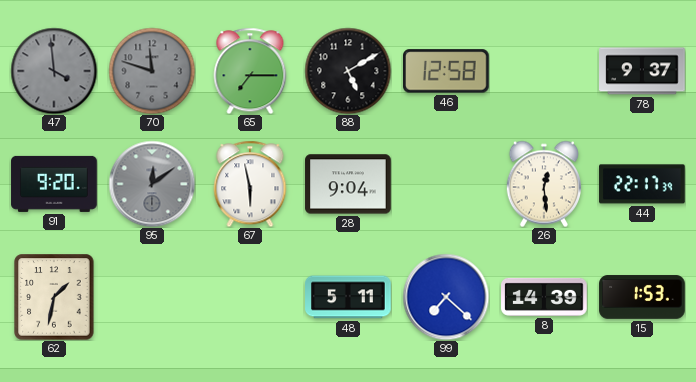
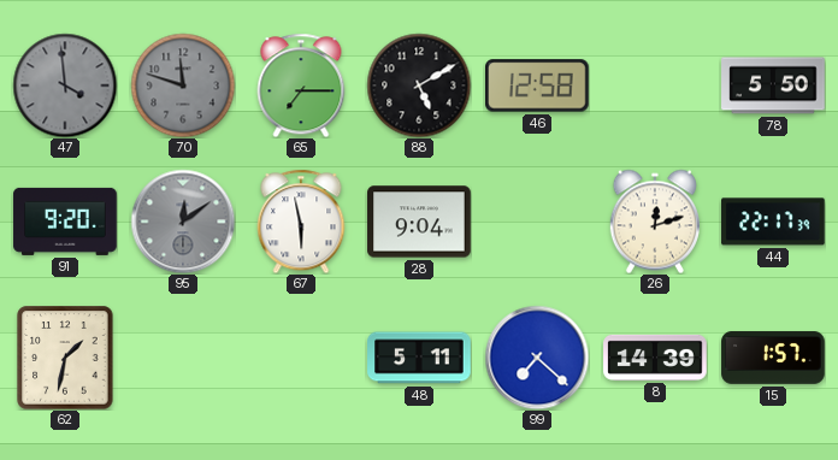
78: 9:37 -> 5:50
26: 12:29 -> 12:12
15: 1:53 -> 1:57
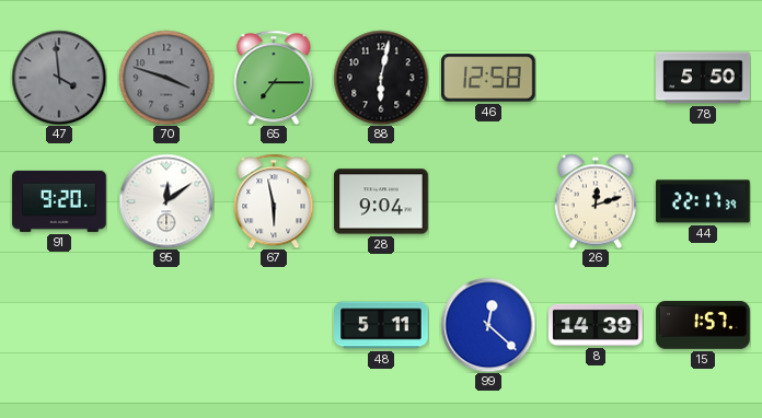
70: 11:48 -> 3:48
88: 5:10 -> 6:02
95 dial: grey -> white
62: 1:32 -> none
99: 7:22 -> 12:22
